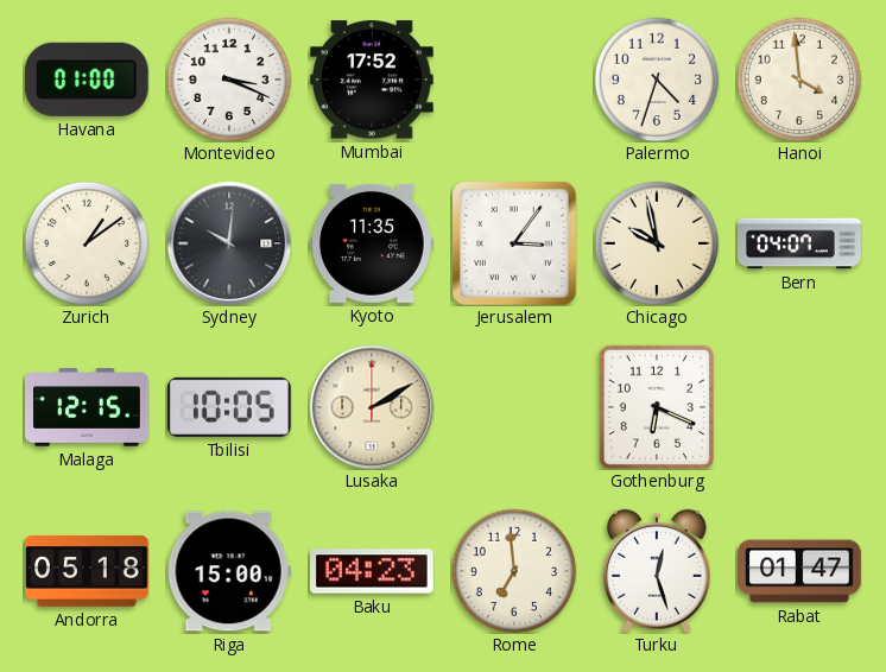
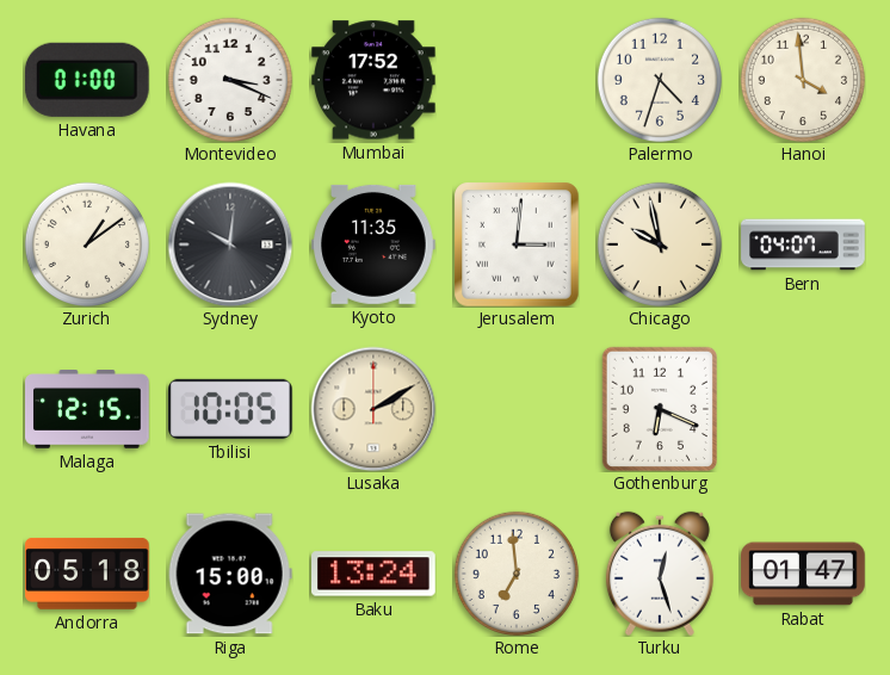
Jerusalem: 3:06 -> 3:01
Baku: 04:23 -> 13:24
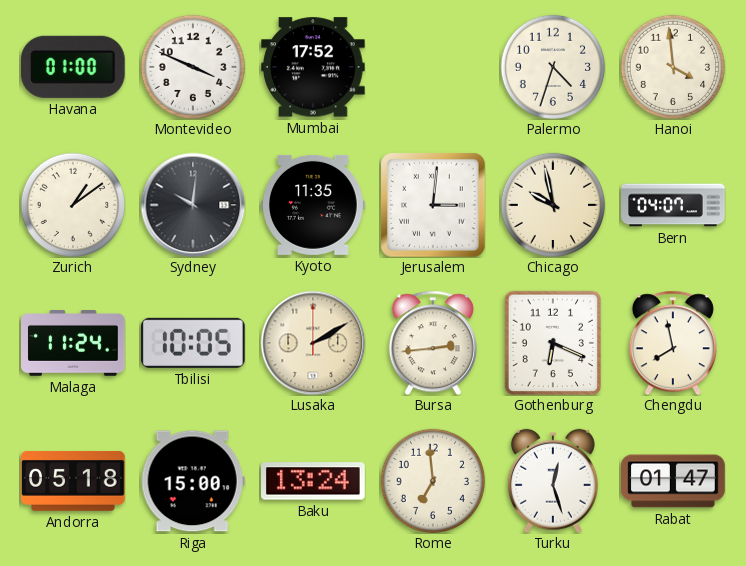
Montevideo: 3:19 -> 3:49
Malaga: 12:15 -> 11:24
Bursa: none -> 2:44
Chengdu: none -> 7:58
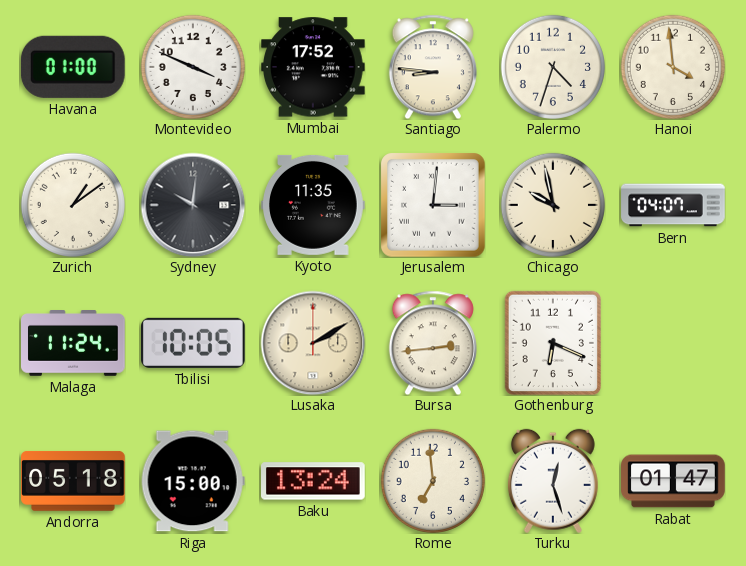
Santiago: none -> 8:46
Chengdu: 7:58 -> none
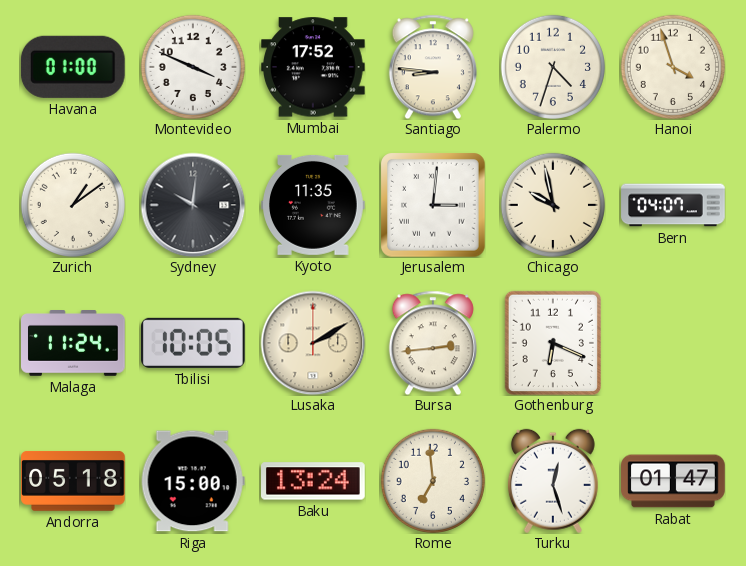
Hanoi: 3:59 -> 3:57
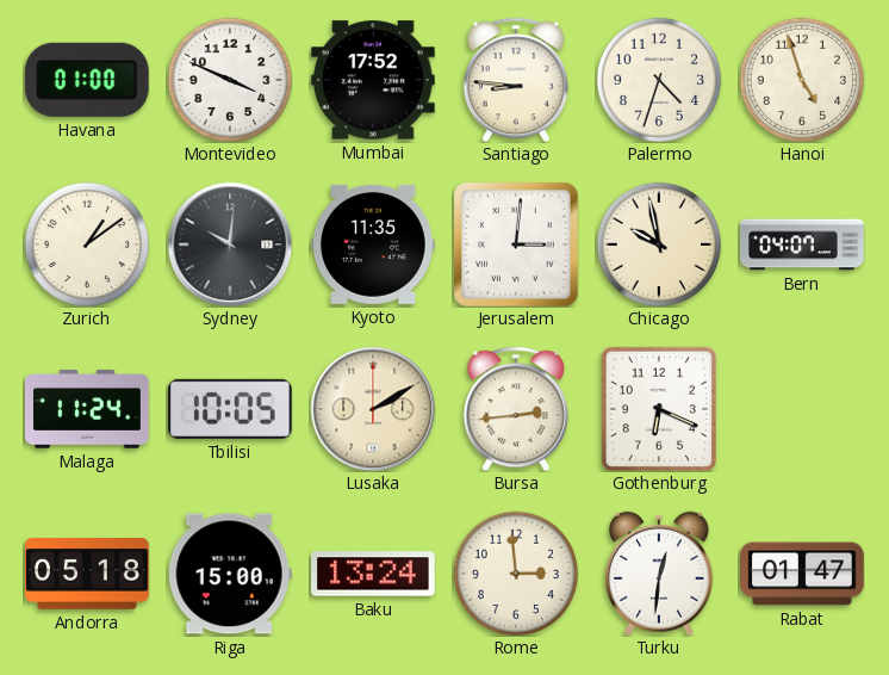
Hanoi: 3:57 -> 4:57
Rome: 6:59 -> 2:59
Turku: 12:27 -> 12:31
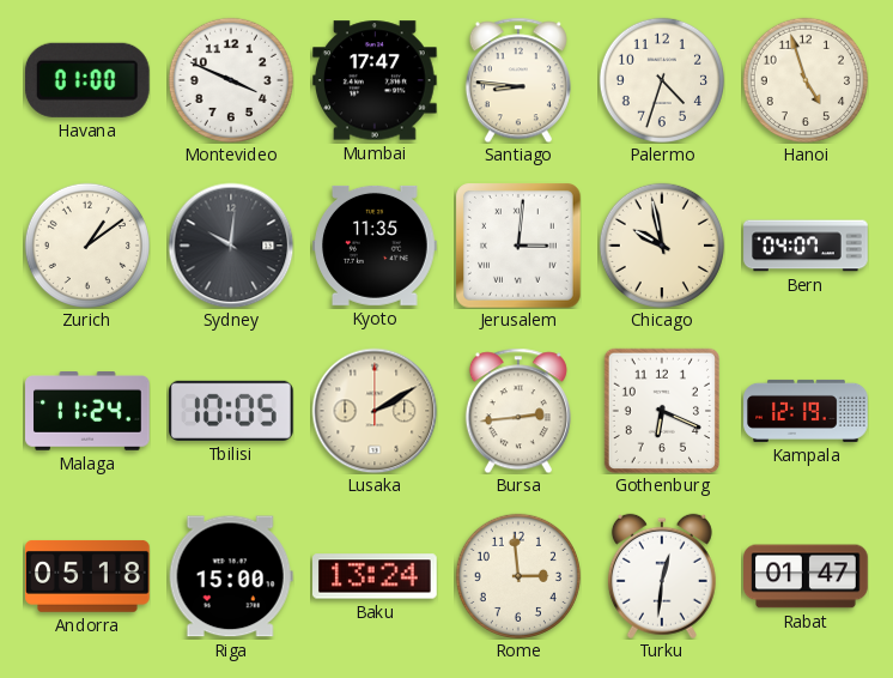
Mumbai: 17:52 -> 17:47
Kampala: none -> 12:19
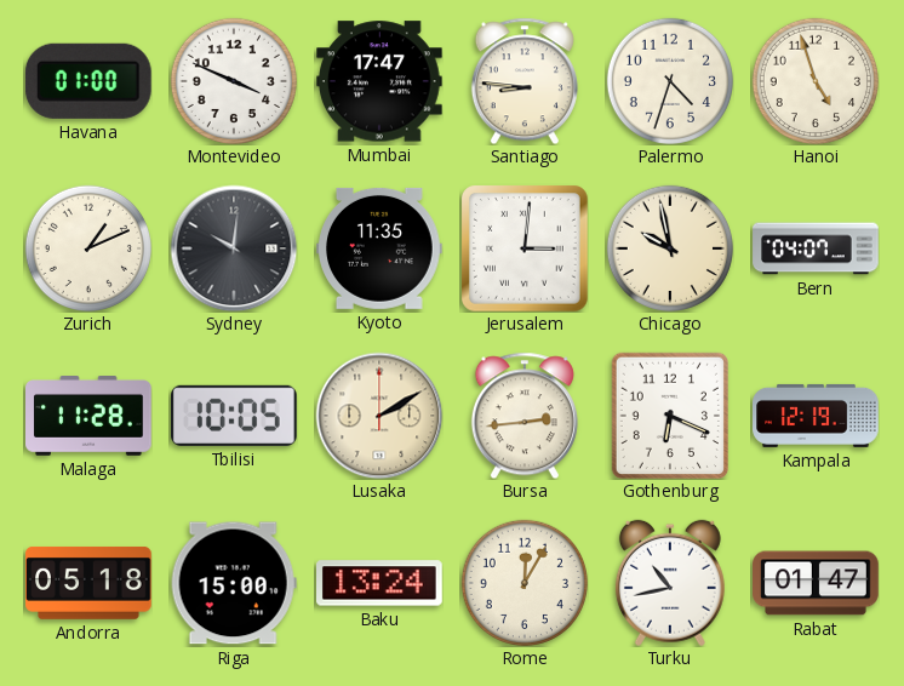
Zurich: 1:09 -> 1:11
Malaga: 11:24 -> 11:28
Rome: 2:59 -> 12:05
Turku: 12:31 -> 10:43
